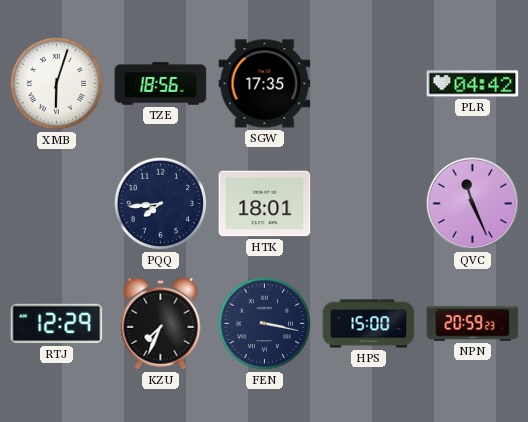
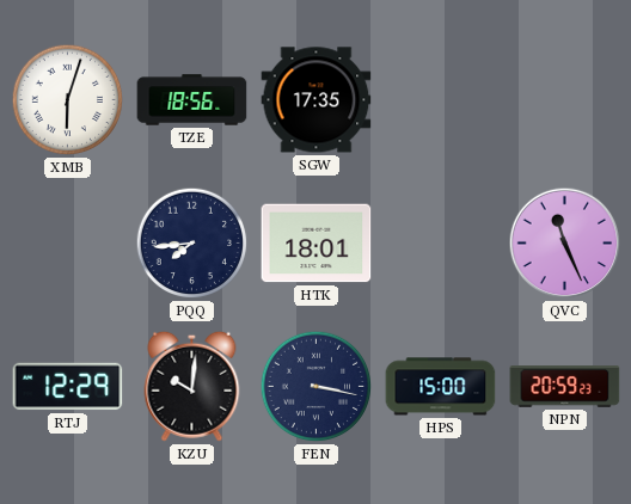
PLR: 04:42 -> none
KZU: 7:34 -> 10:01
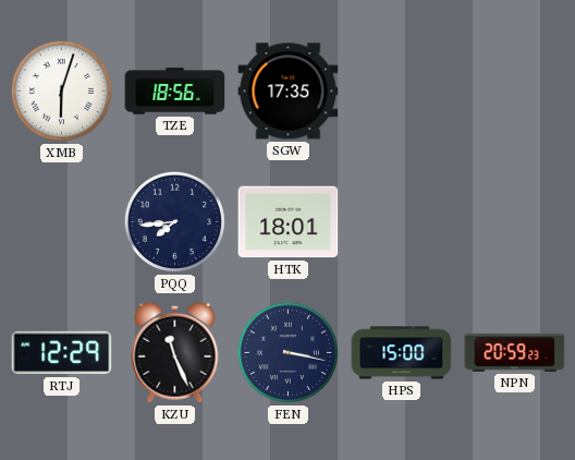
QVC: 11:26 -> none
KZU: 10:01 -> 11:26
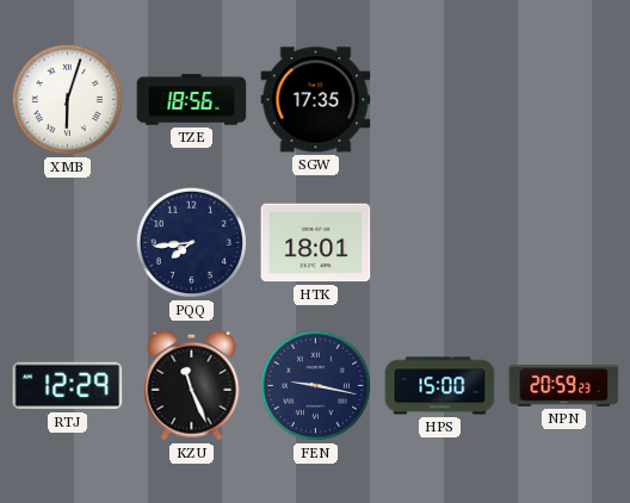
FEN: 3:17 -> 9:17
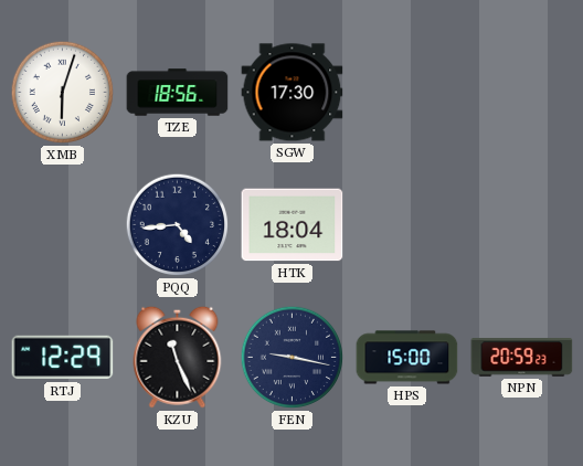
SGW: 17:35 -> 17:30
PQQ: 7:44 -> 4:44
HTK: 18:01 -> 18:04
